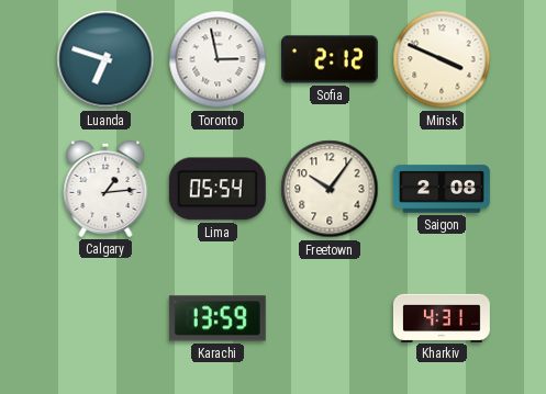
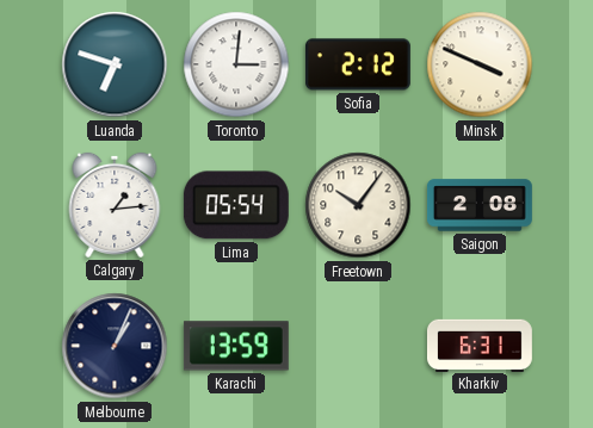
Toronto: 2:58 -> 3:01
Melbourne: none -> 1:04
Kharkiv: 4:31 -> 6:31
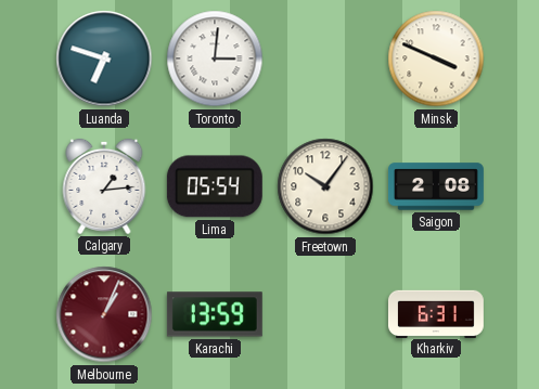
Sofia: 2:12 -> none
Melbourne dial: navy -> burgundy
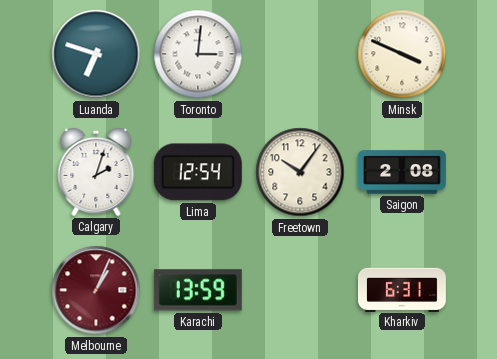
Calgary: 1:14 -> 2:03
Lima: 05:54 -> 12:54
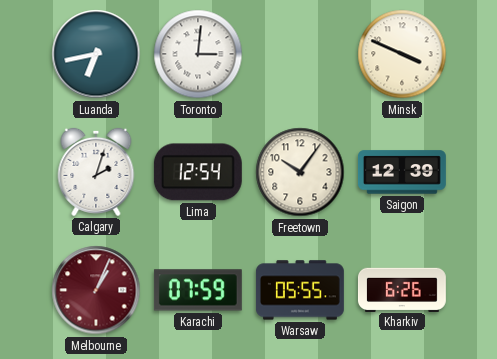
Luanda: 6:48 -> 6:43
Saigon: 2:08 -> 12:39
Karachi: 13:59 -> 07:59
Warsaw: none -> 05:55
Kharkiv: 6:31 -> 6:26
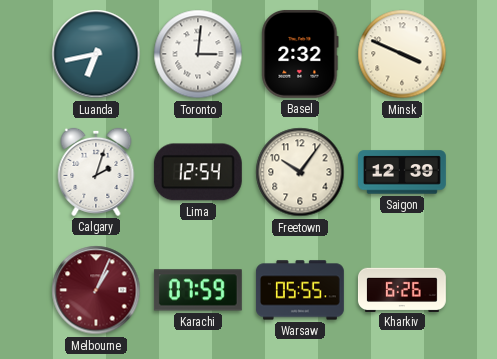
Basel: none -> 2:32
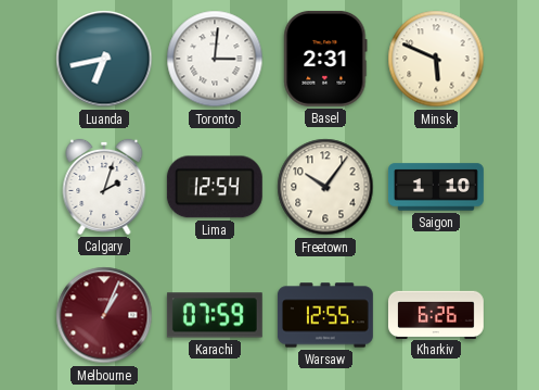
Basel: 2:32 -> 2:31
Minsk: 3:49 -> 5:49
Saigon: 12:39 -> 1:10
Warsaw: 05:55 -> 12:55
